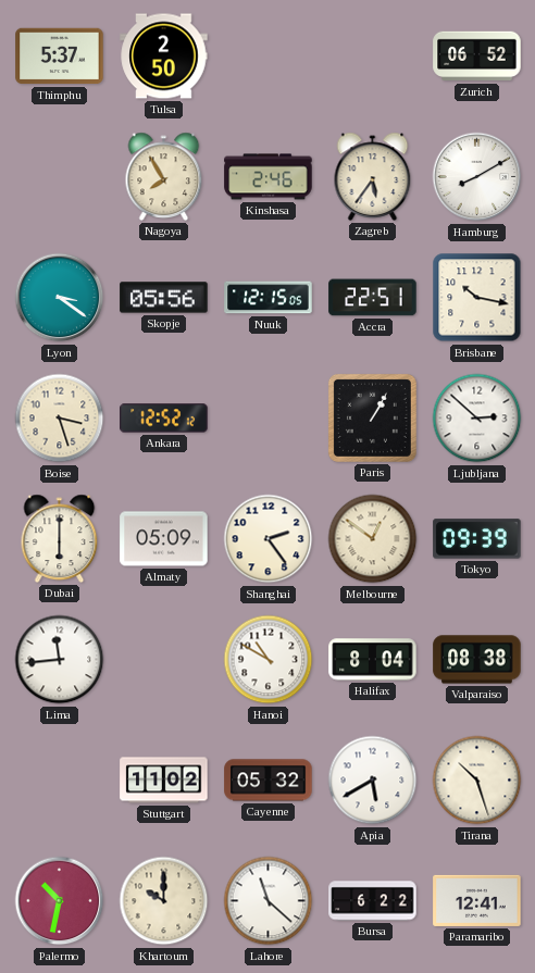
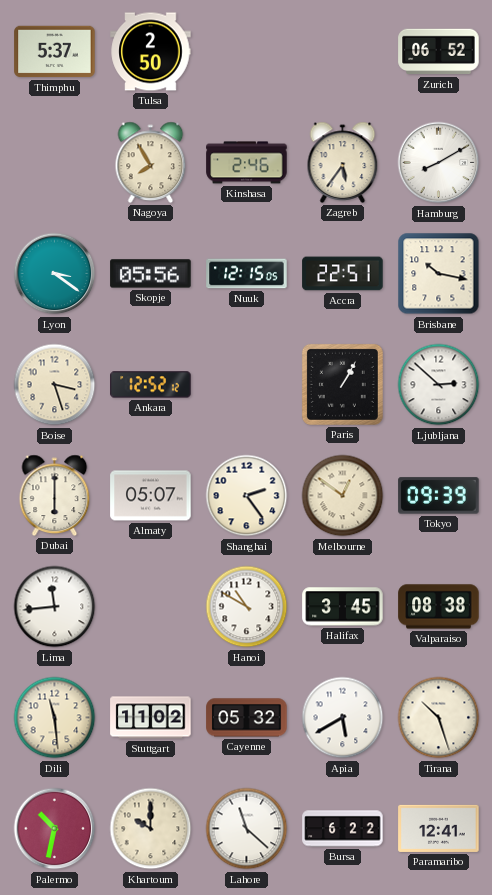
Almaty: 05:09 -> 05:07
Halifax: 8:04 -> 3:45
Dili: none -> 11:29
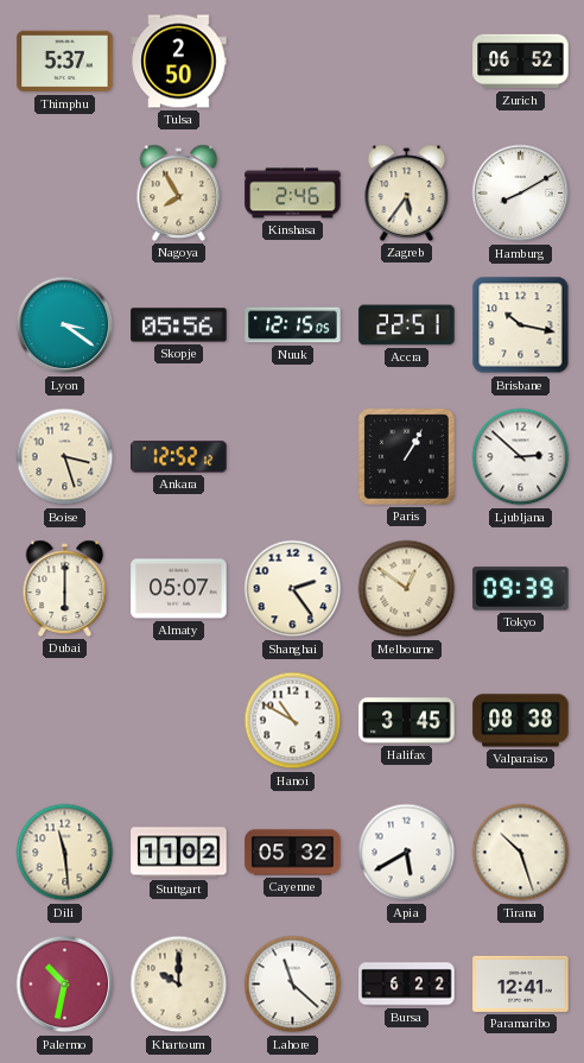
Lima: 11:44 -> none
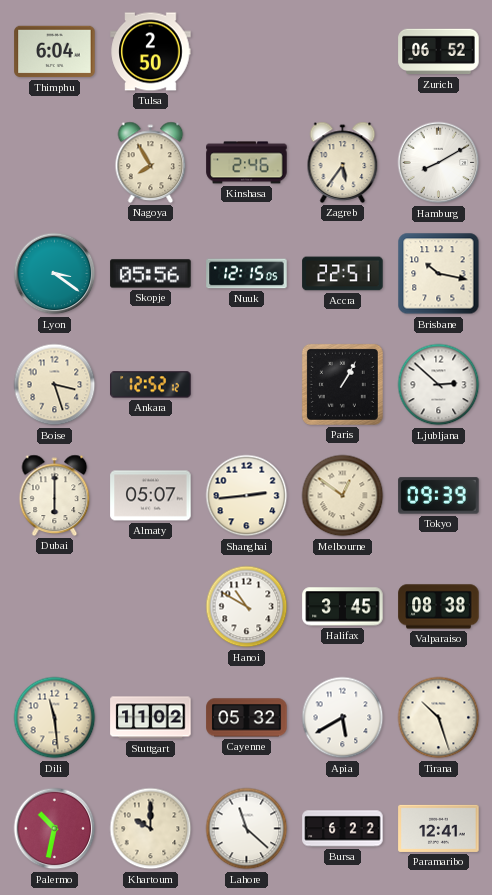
Thimphu: 5:37 -> 6:04
Shanghai: 2:24 -> 2:44
